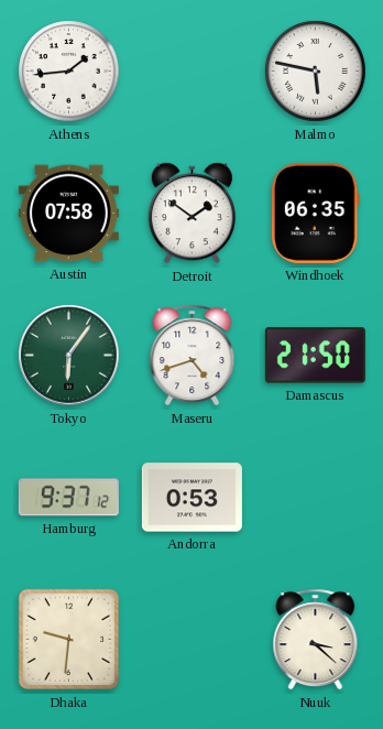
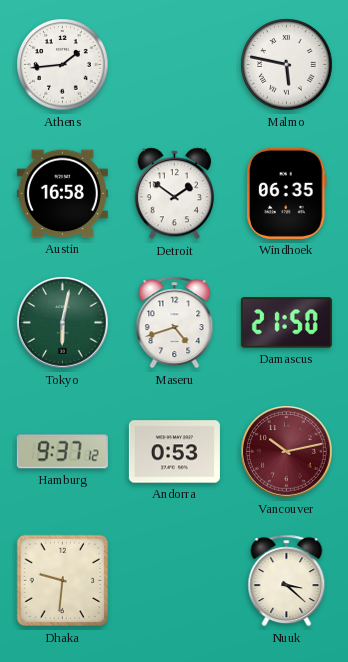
Austin: 07:58 -> 16:58
Tokyo: 6:06 -> 6:02
Vancouver: none -> 10:13
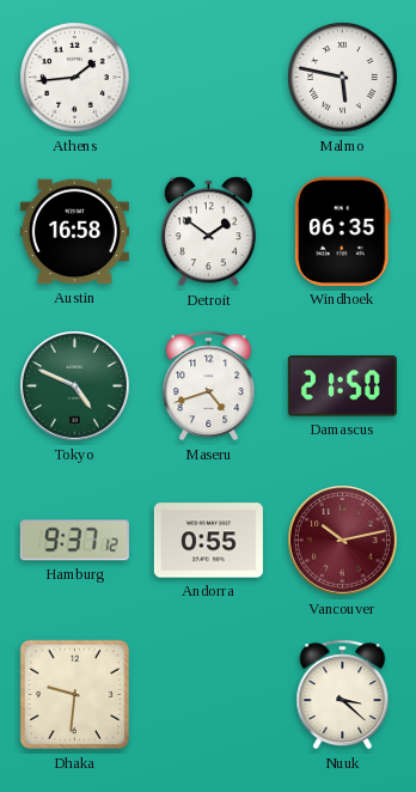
Tokyo: 6:02 -> 4:49
Andorra: 0:53 -> 0:55
